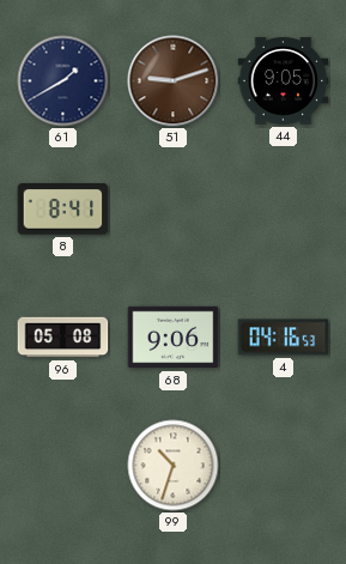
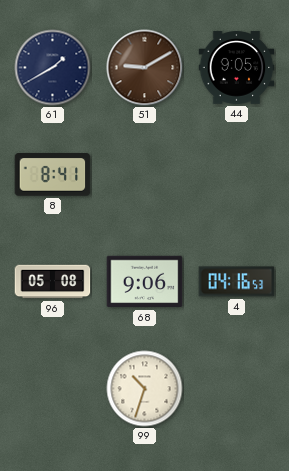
51: 9:12 -> 9:10
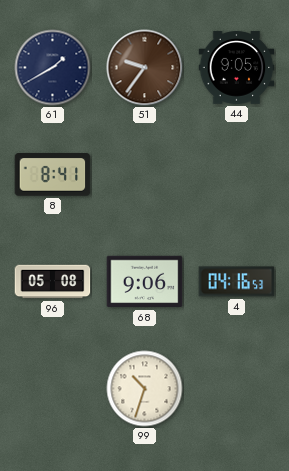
51: 9:10 -> 9:36
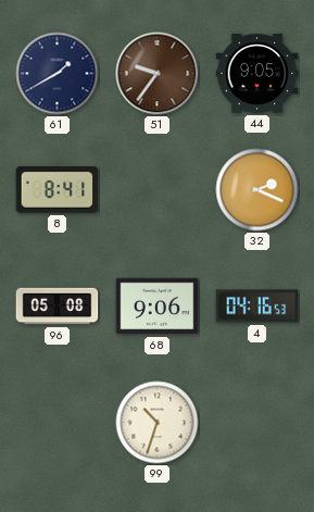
32: none -> 2:19
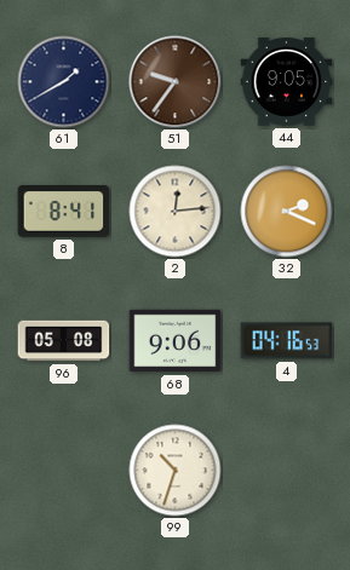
2: none -> 12:14
